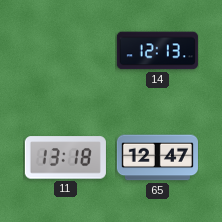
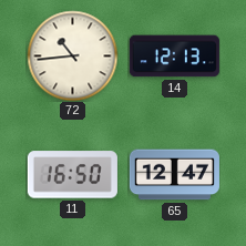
72: none -> 10:44
11: 13:18 -> 16:50
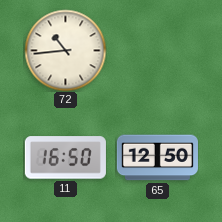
14: 12:13 -> none
65: 12:47 -> 12:50
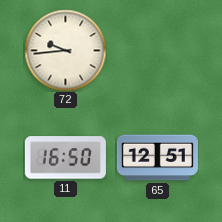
72: 10:44 -> 9:44
65: 12:50 -> 12:51
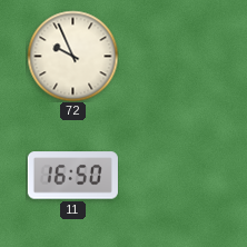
72: 9:44 -> 9:56
65: 12:51 -> none
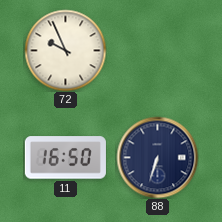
88: none -> 6:33
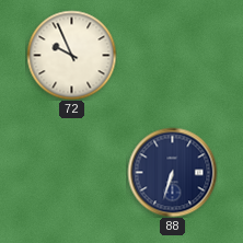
11: 16:50 -> none
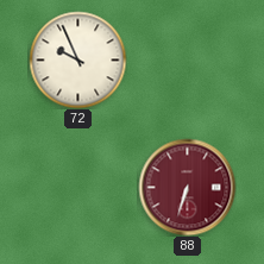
88 dial: navy -> burgundy
